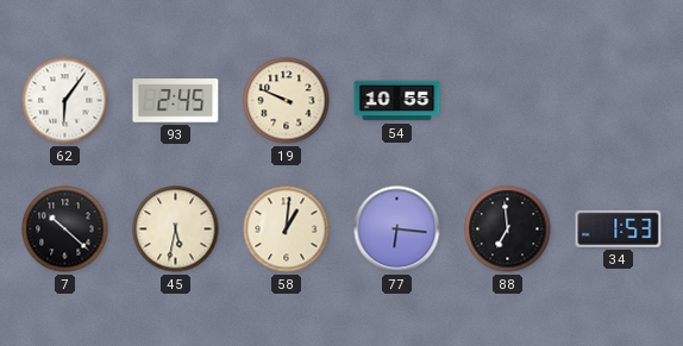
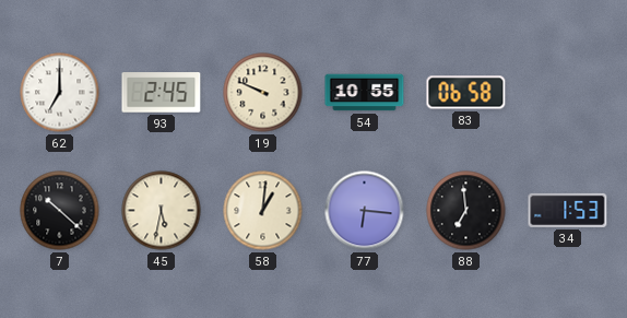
62: 6:06 -> 7:00
83: none -> 06:58
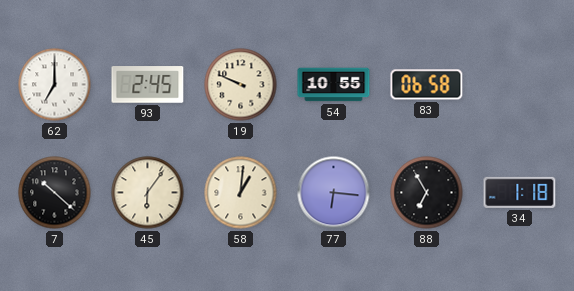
45: 5:32 -> 6:06
88: 6:59 -> 6:55
34: 1:53 -> 1:18
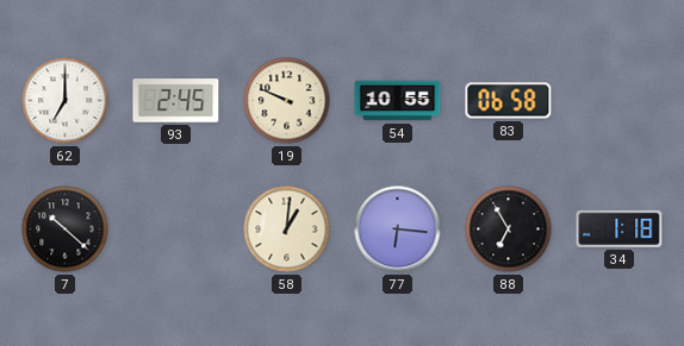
45: 6:06 -> none
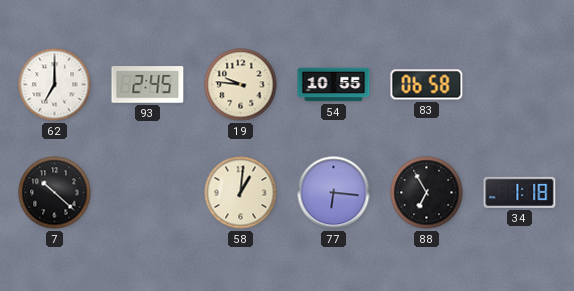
19: 9:49 -> 9:46
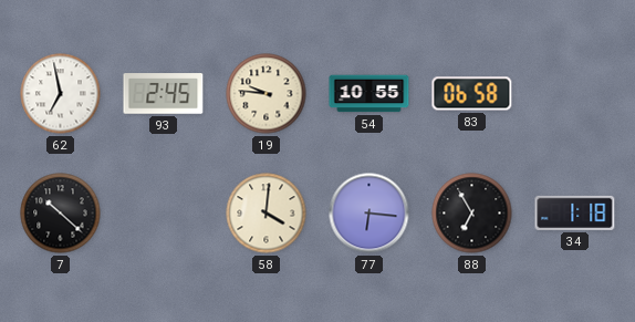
62: 7:00 -> 6:58
58: 1:01 -> 4:01
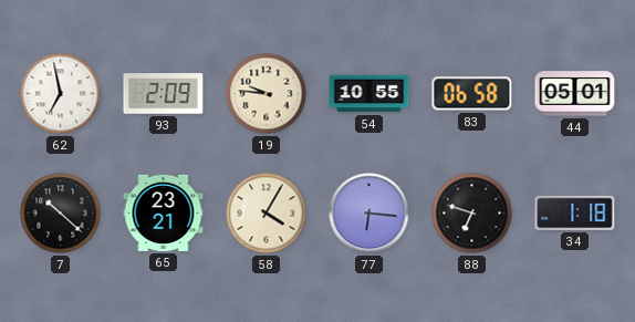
93: 2:45 -> 2:09
44: none -> 05:01
65: none -> 23:21
58: 4:01 -> 4:05
88: 6:55 -> 6:48
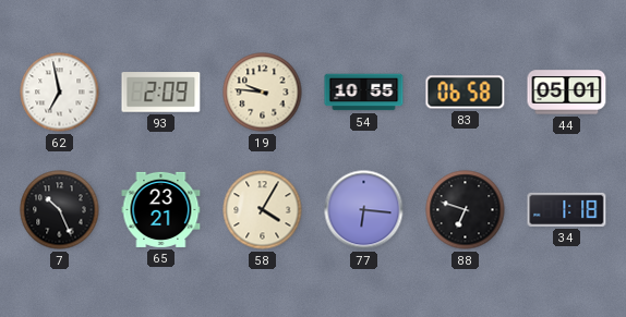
7: 10:22 -> 10:26
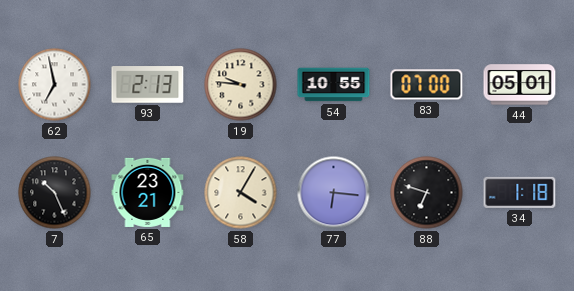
93: 2:09 -> 2:13
83: 06:58 -> 07:00
